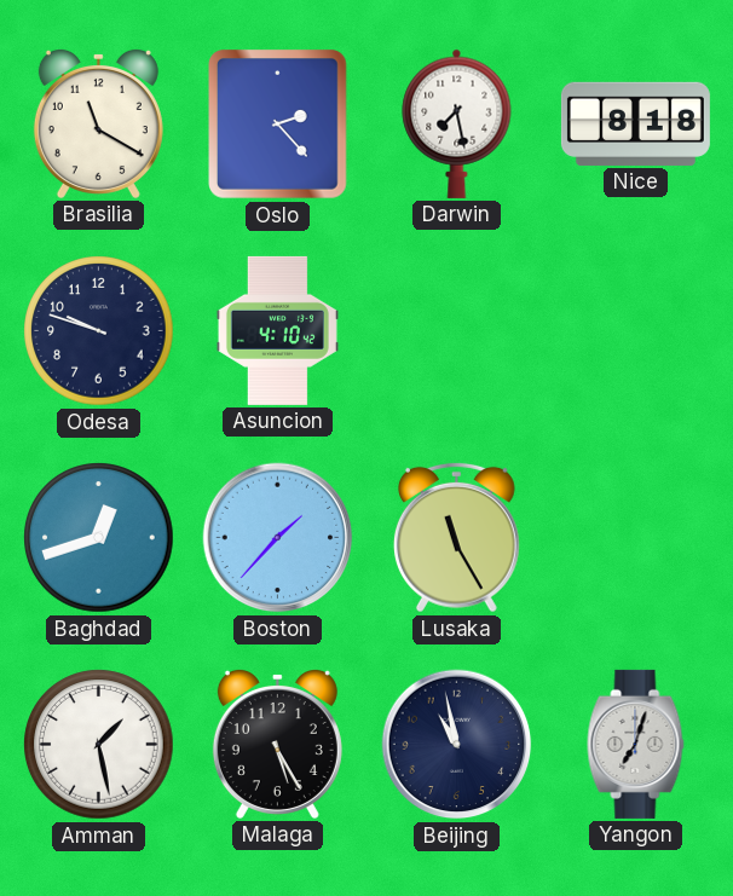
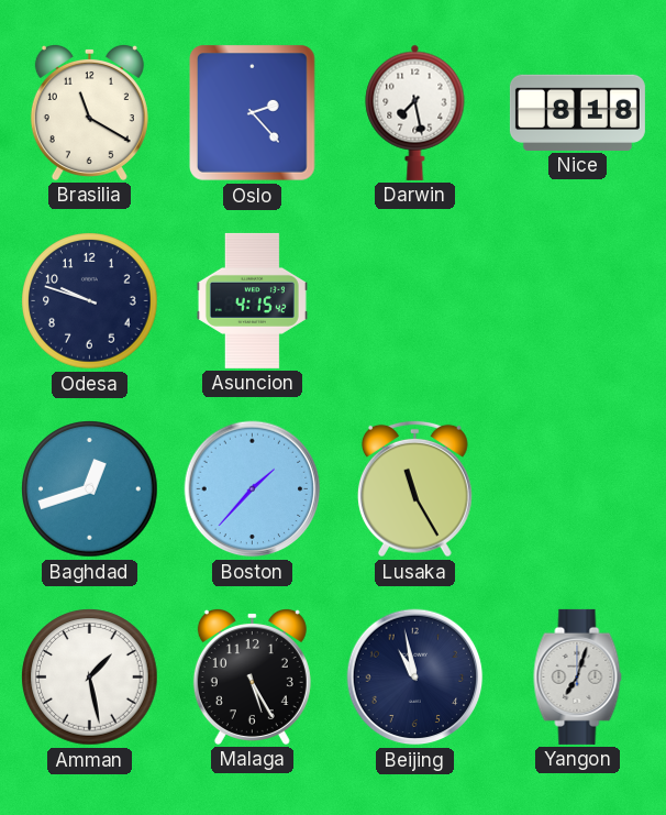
Asuncion: 4:10 -> 4:15
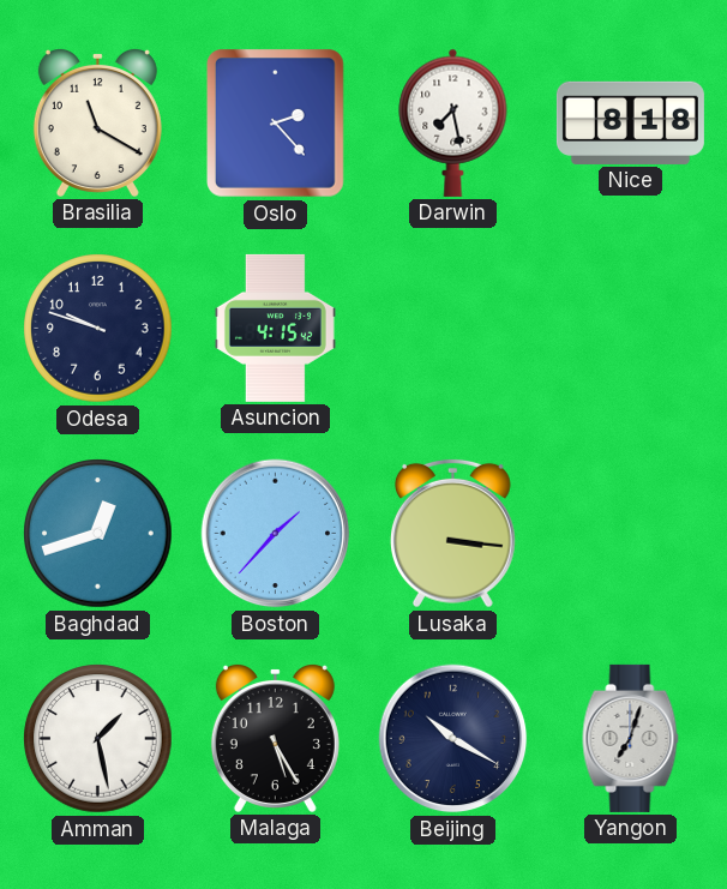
Lusaka: 11:25 -> 3:16
Beijing: 10:58 -> 10:20
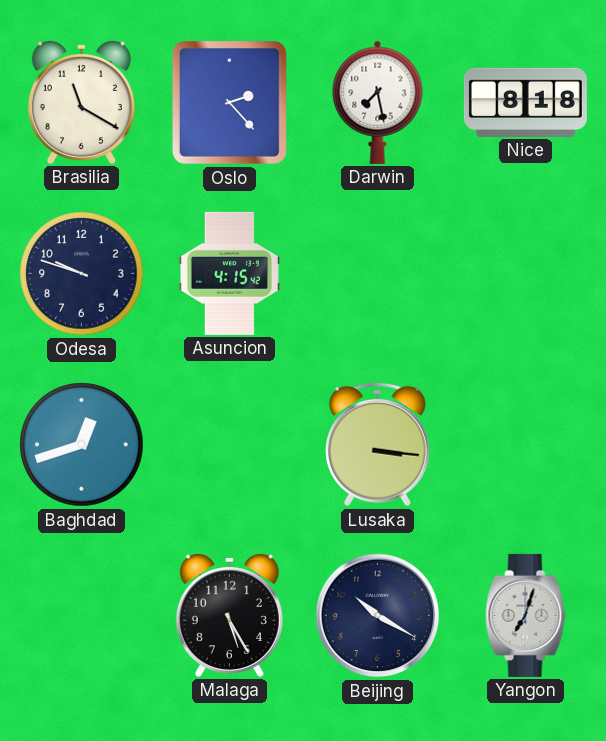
Boston: 1:37 -> none
Amman: 1:28 -> none
